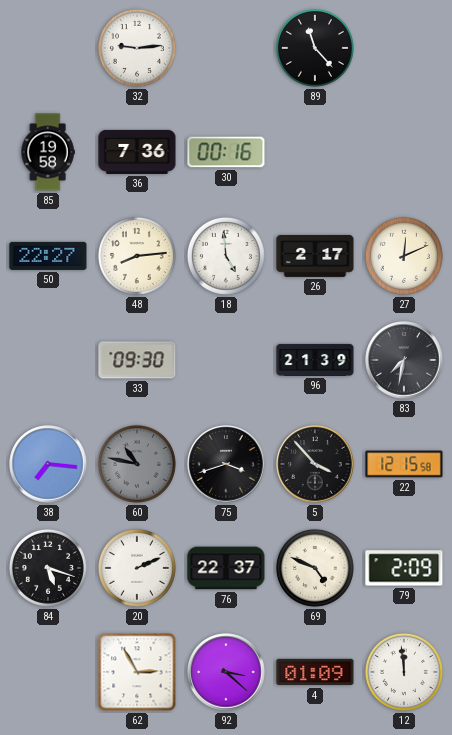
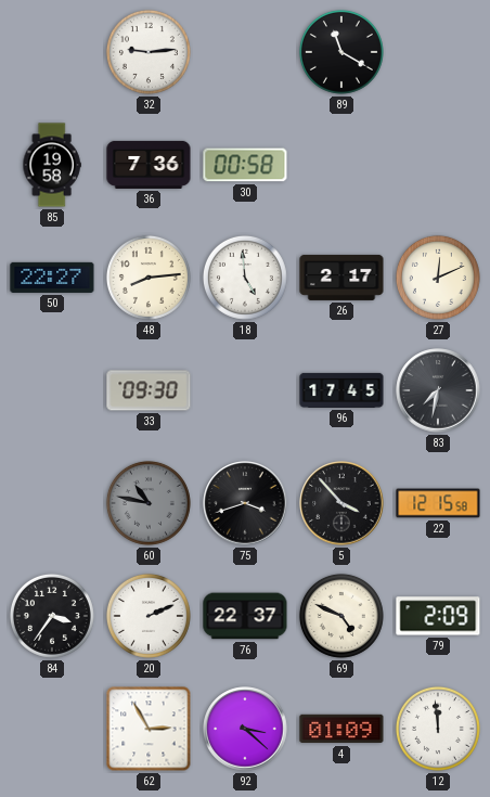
89: 11:23 -> 11:20
30: 00:16 -> 00:58
96: 21:39 -> 17:45
38: 7:16 -> none
84: 5:18 -> 3:36
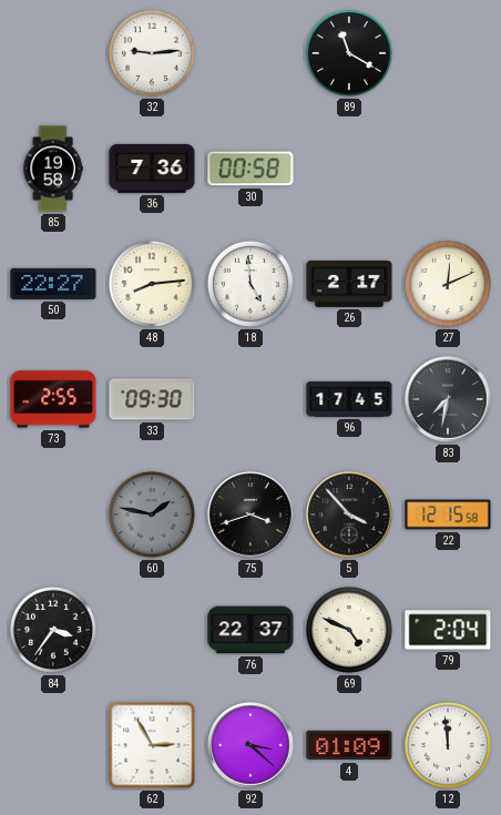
73: none -> 2:55
60: 10:47 -> 1:47
20: 2:11 -> none
79: 2:09 -> 2:04
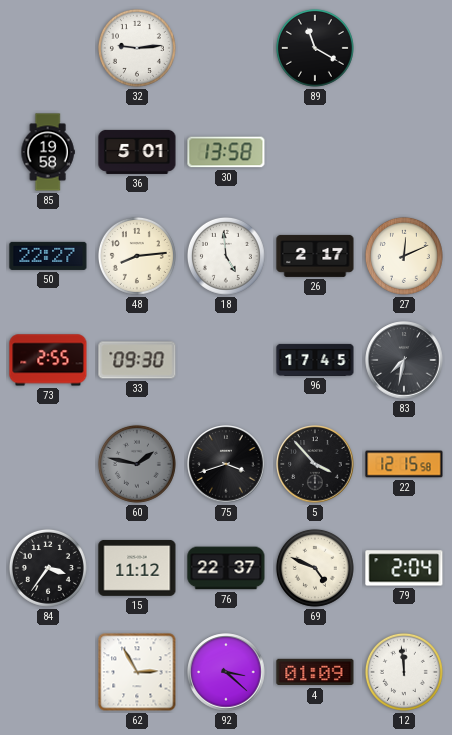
36: 7:36 -> 5:01
30: 00:58 -> 13:58
15: none -> 11:12
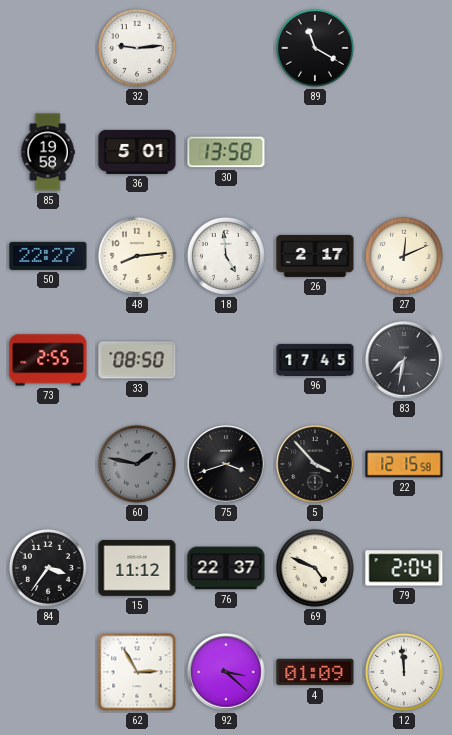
33: 09:30 -> 08:50
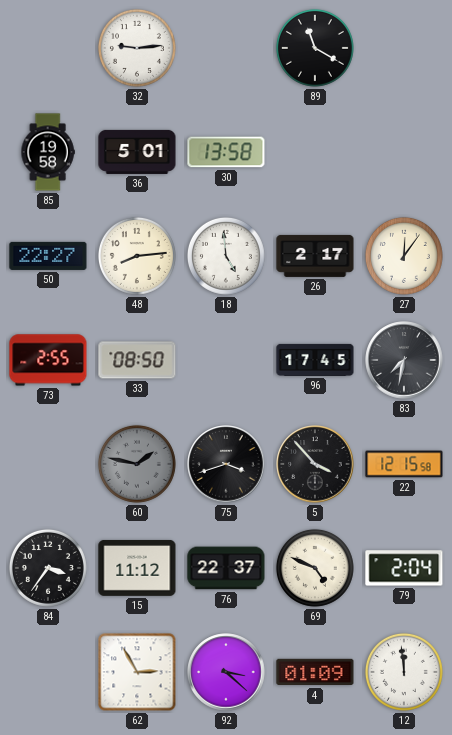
27: 12:11 -> 12:06
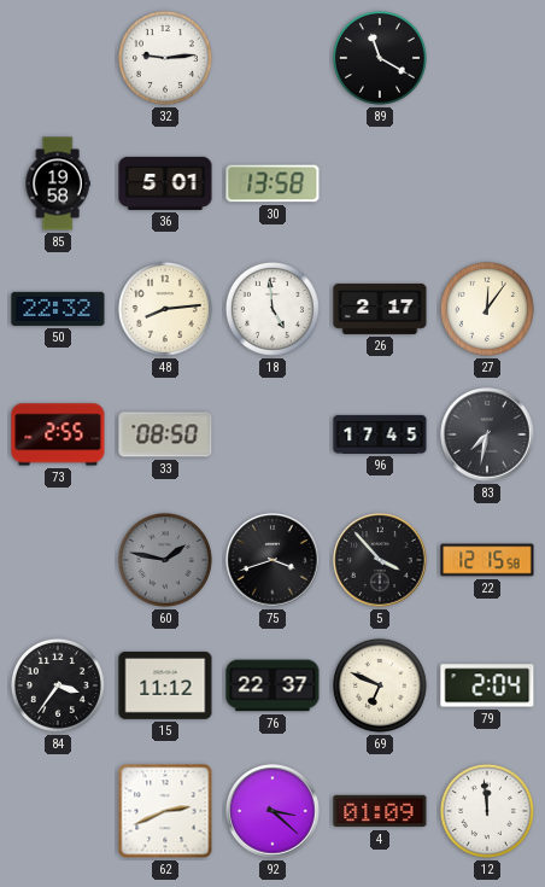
50: 22:27 -> 22:32
69: 4:49 -> 6:49
62: 2:55 -> 2:41
